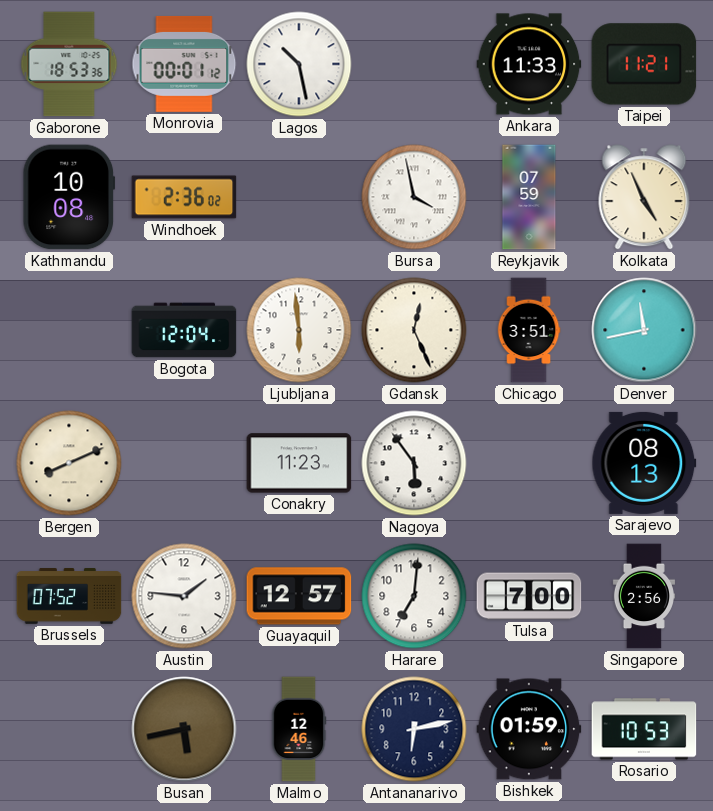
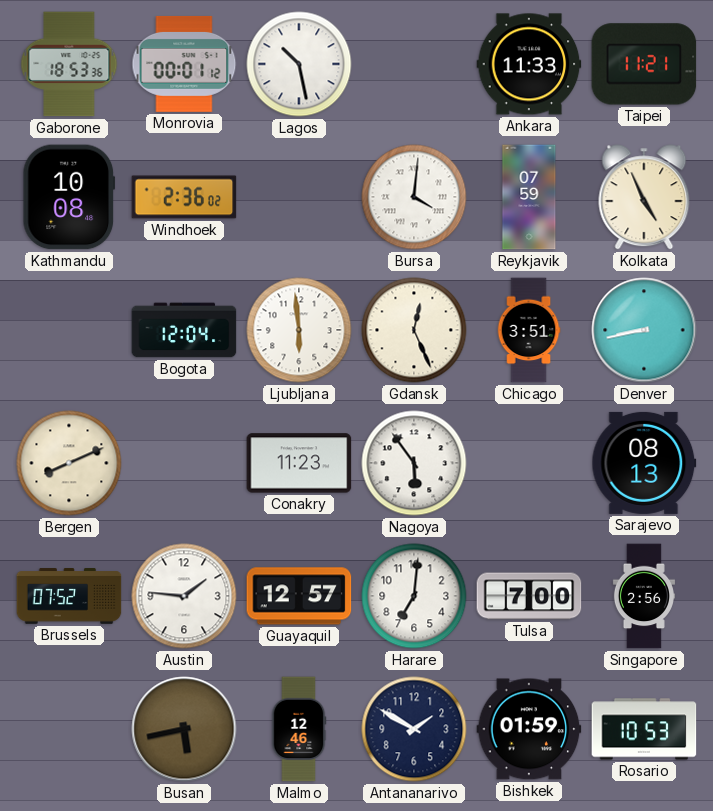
Bursa: 3:58 -> 4:01
Denver: 11:43 -> 8:43
Antananarivo: 6:13 -> 1:50
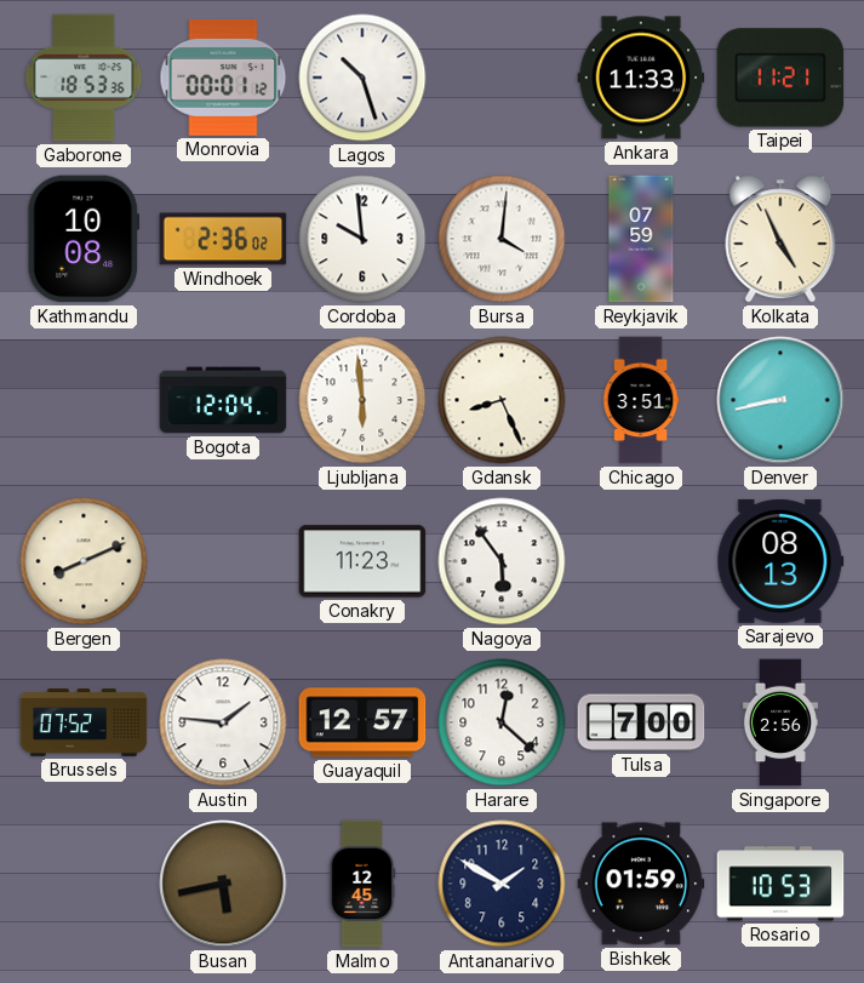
Lagos: 10:28 -> 10:27
Cordoba: none -> 9:59
Gdansk: 12:26 -> 8:26
Harare: 7:01 -> 12:22
Malmo: 12:46 -> 12:45
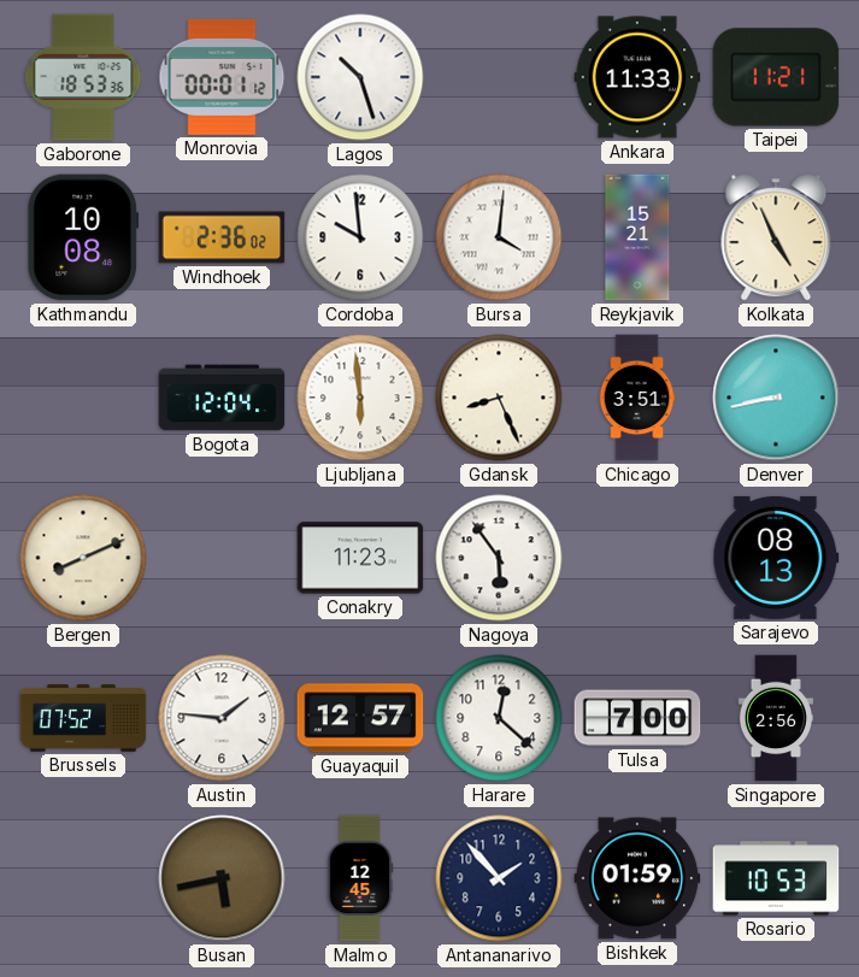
Reykjavik: 07:59 -> 15:21
Antananarivo: 1:50 -> 1:53
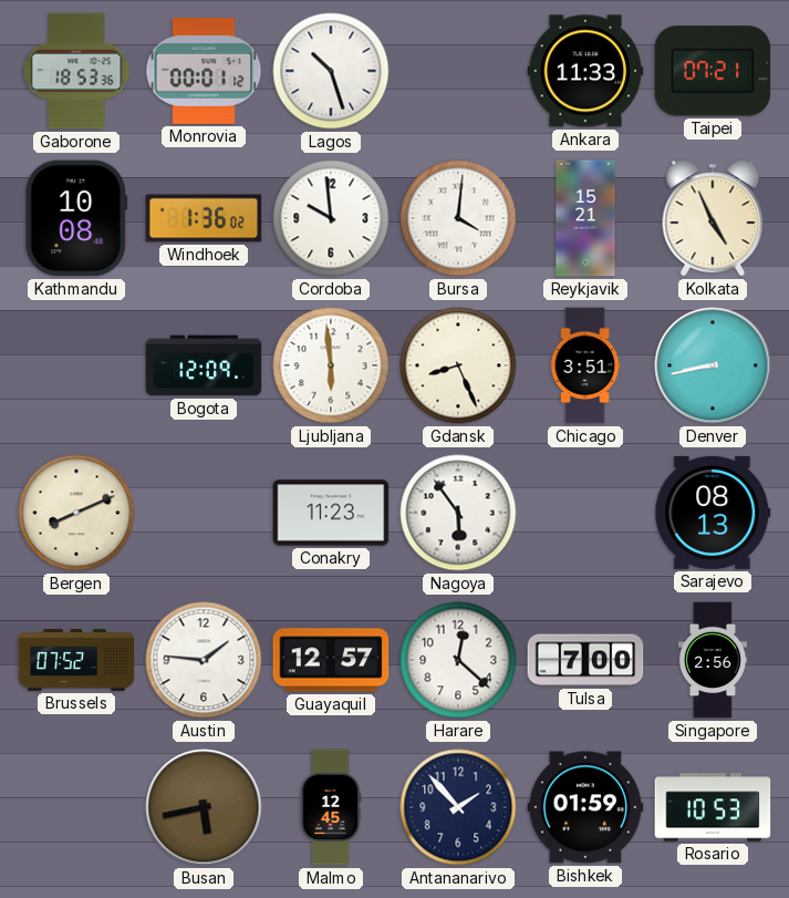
Taipei: 11:21 -> 07:21
Windhoek: 2:36 -> 1:36
Bogota: 12:04 -> 12:09
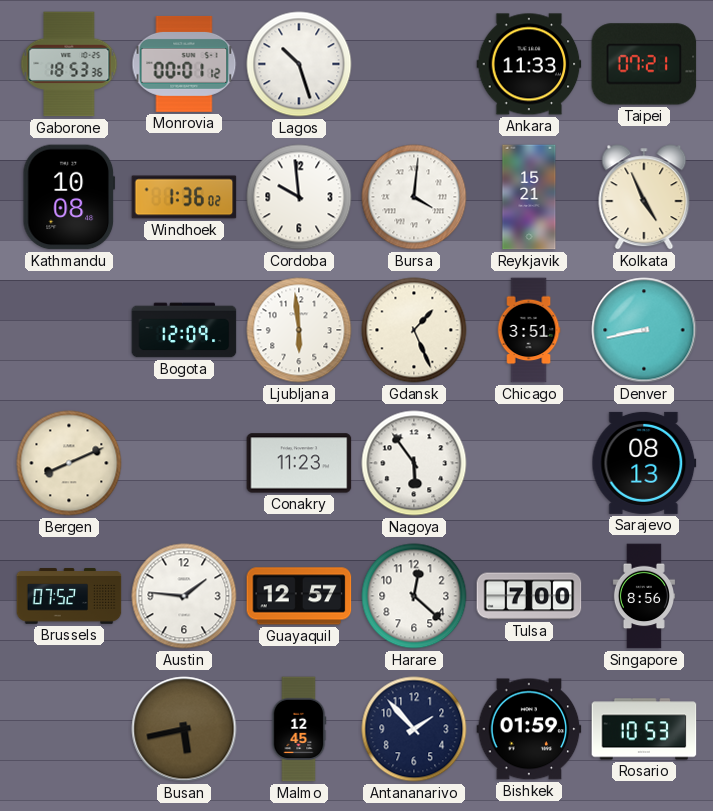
Gdansk: 8:26 -> 1:26
Singapore: 2:56 -> 8:56
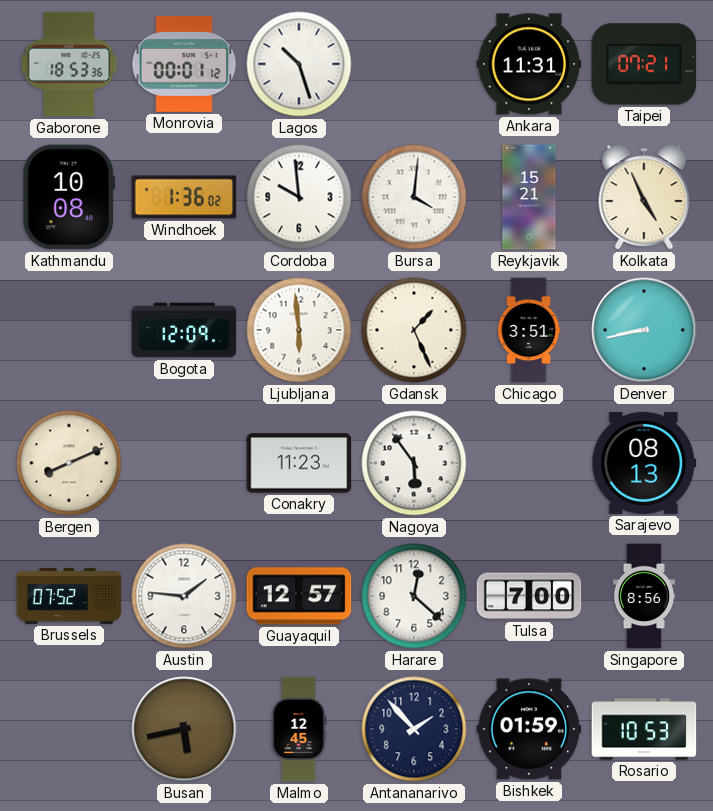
Ankara: 11:33 -> 11:31
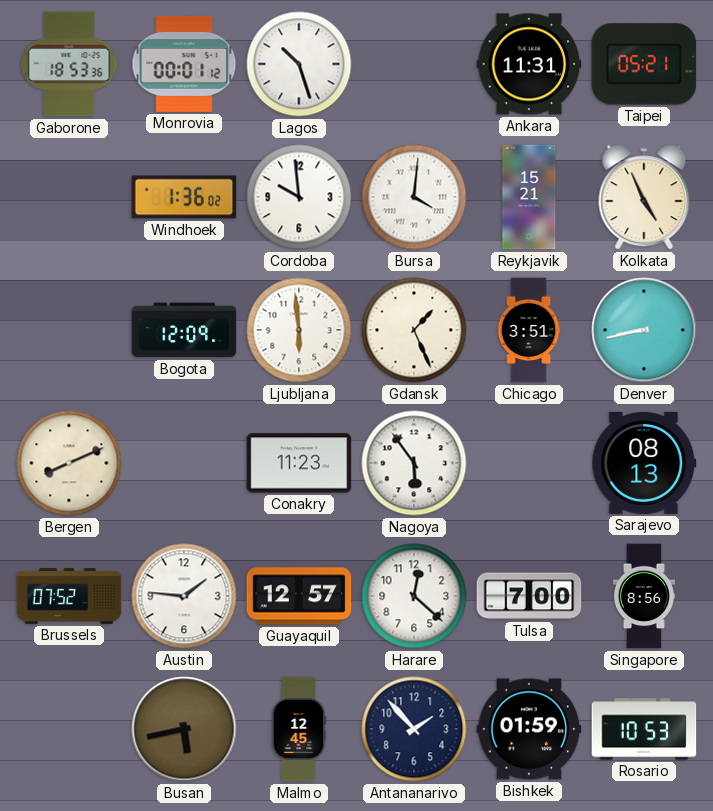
Taipei: 07:21 -> 05:21
Kathmandu: 10:08 -> none
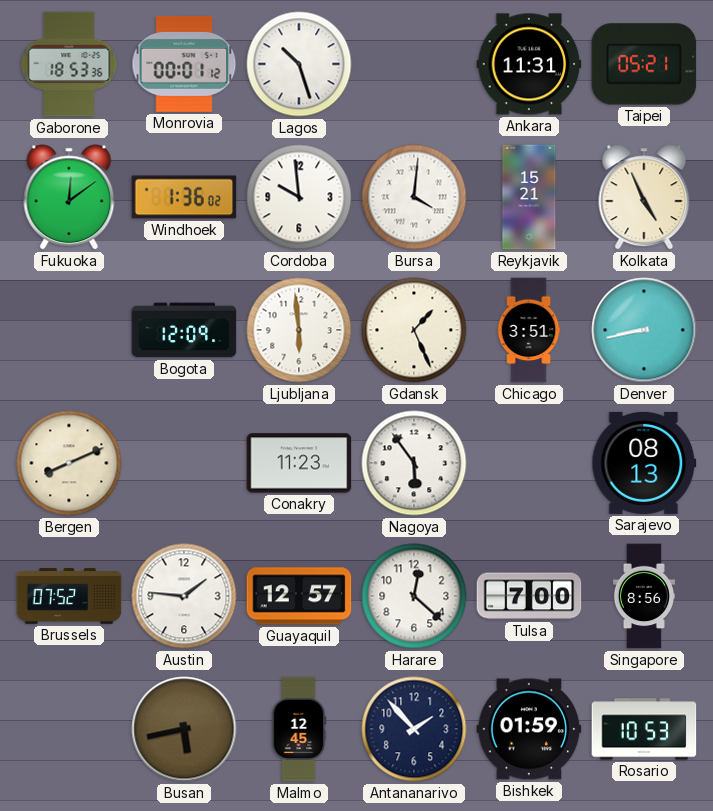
Fukuoka: none -> 12:09
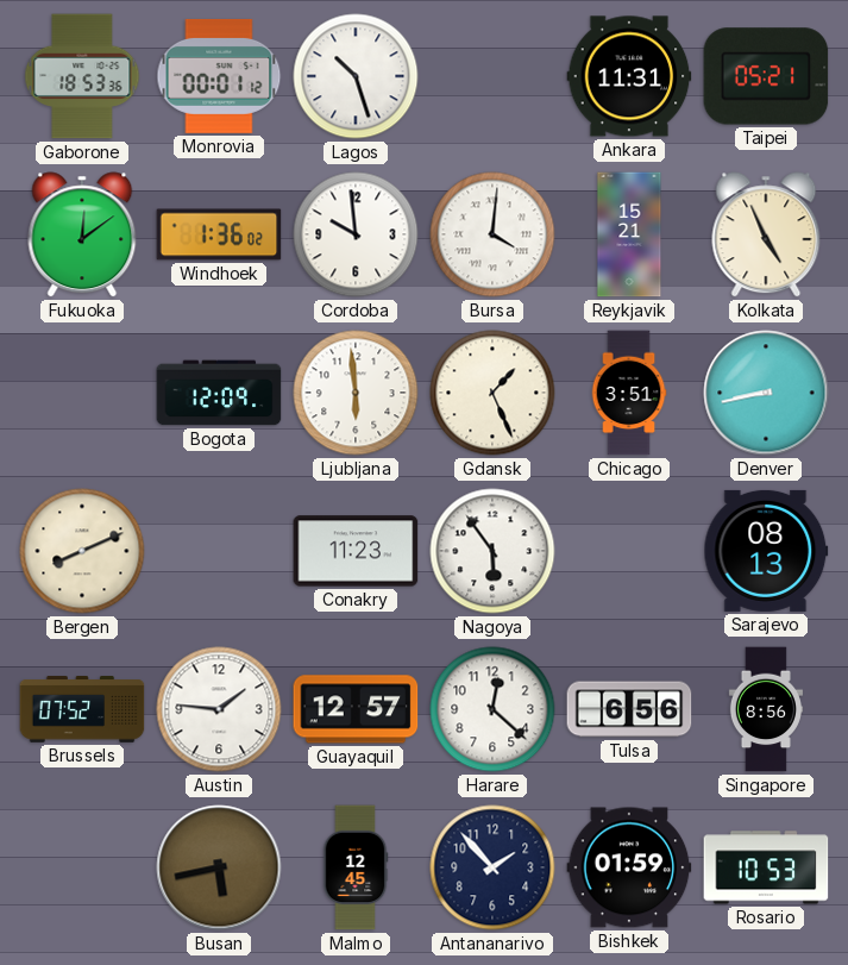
Tulsa: 7:00 -> 6:56
